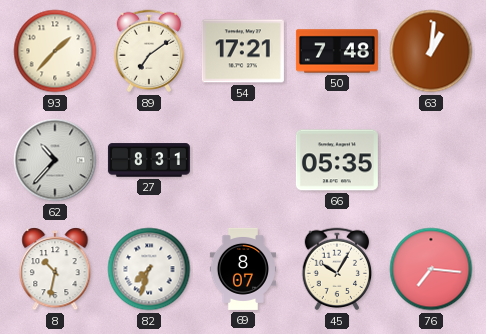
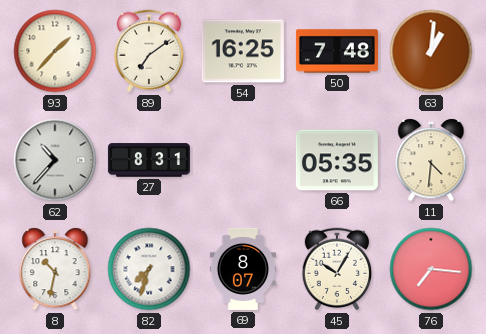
54: 17:21 -> 16:25
11: none -> 4:31
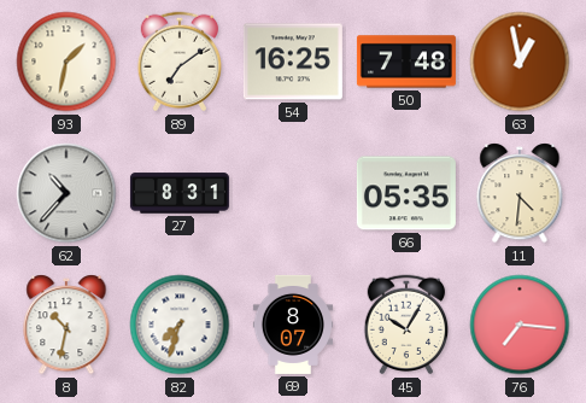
93: 1:37 -> 1:32
63: 1:01 -> 12:58
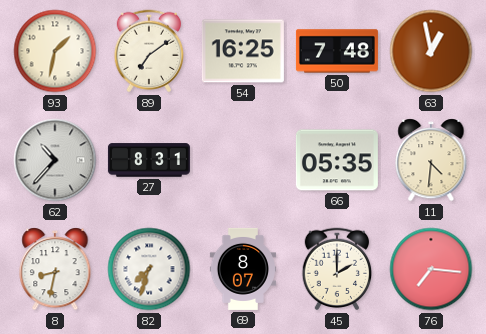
8: 10:32 -> 8:32
45: 10:05 -> 2:00
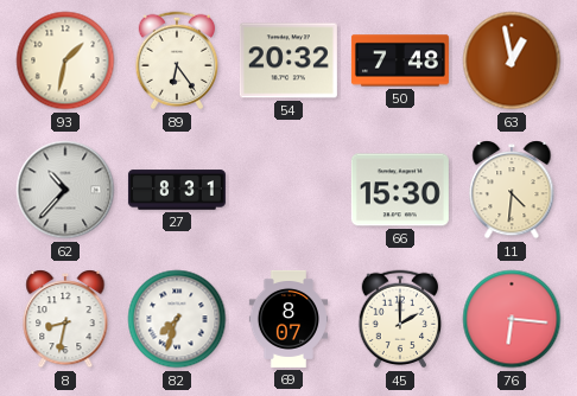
89: 7:09 -> 6:24
54: 16:25 -> 20:32
66: 05:35 -> 15:30
76: 7:16 -> 6:16
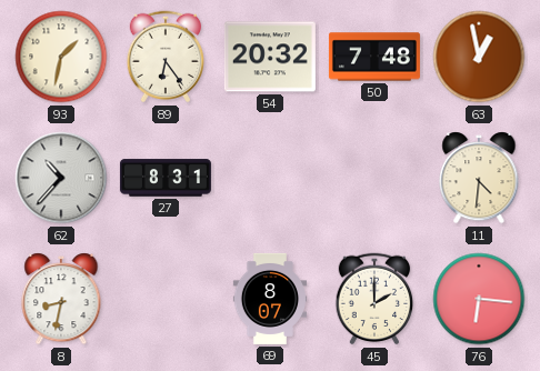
66: 15:30 -> none
82: 7:33 -> none
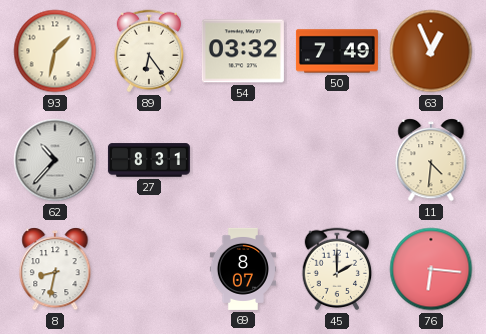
54: 20:32 -> 03:32
50: 7:48 -> 7:49
63: 12:58 -> 12:56
